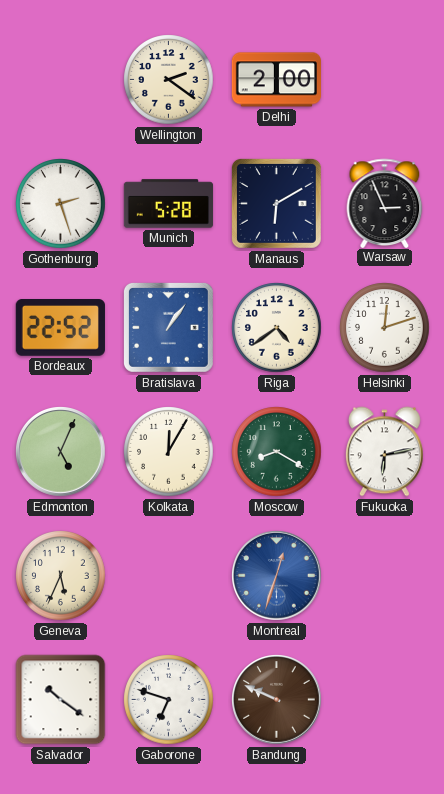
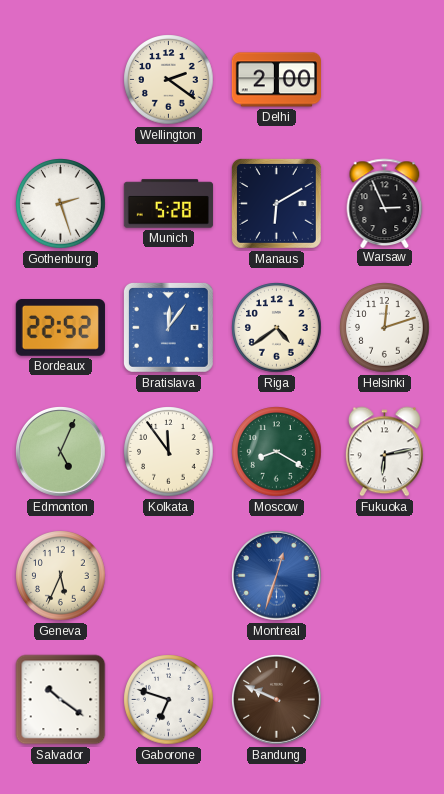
Bratislava: 1:06 -> 12:06
Kolkata: 12:05 -> 11:54
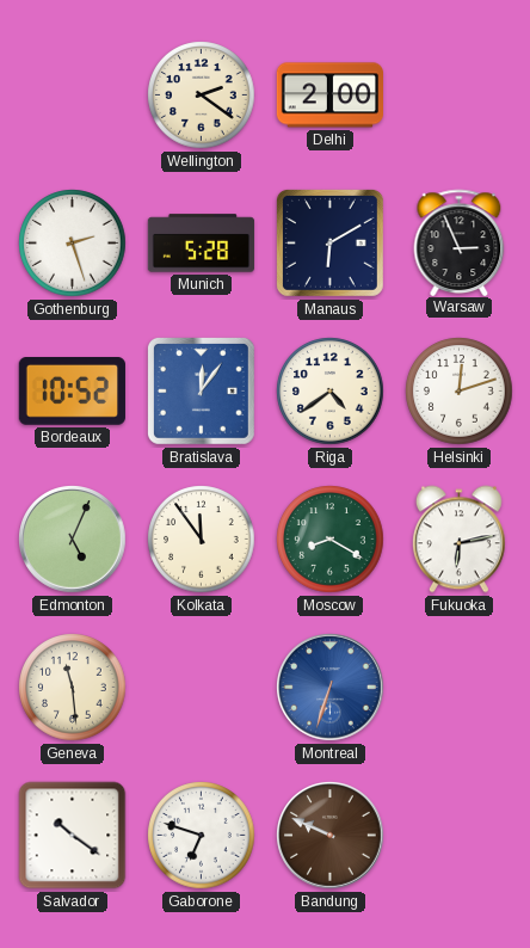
Bordeaux: 22:52 -> 10:52
Geneva: 5:34 -> 11:29
Montreal: 12:33 -> 6:33
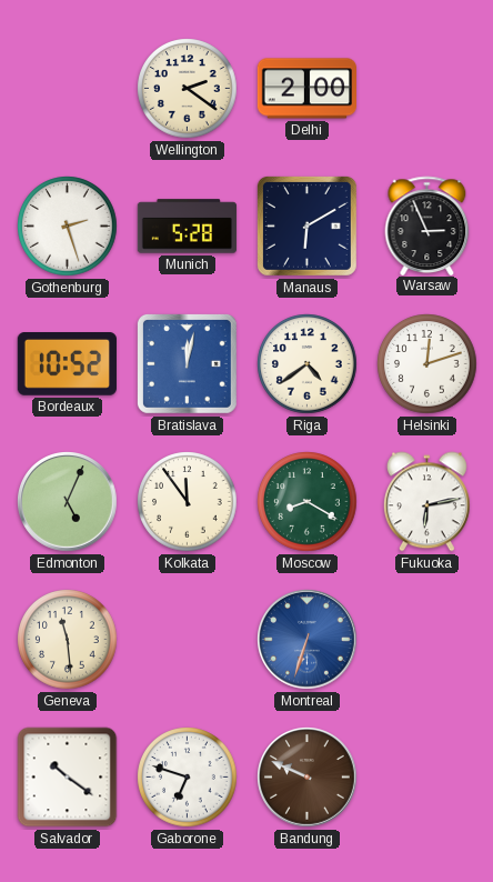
Bratislava: 12:06 -> 12:02
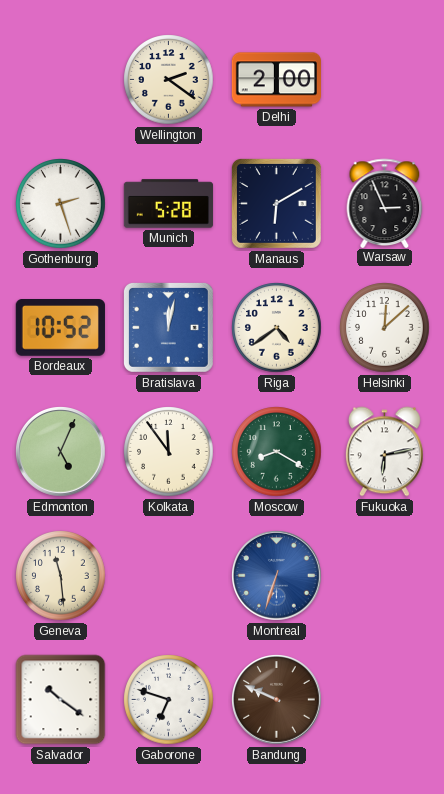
Helsinki: 12:12 -> 12:08
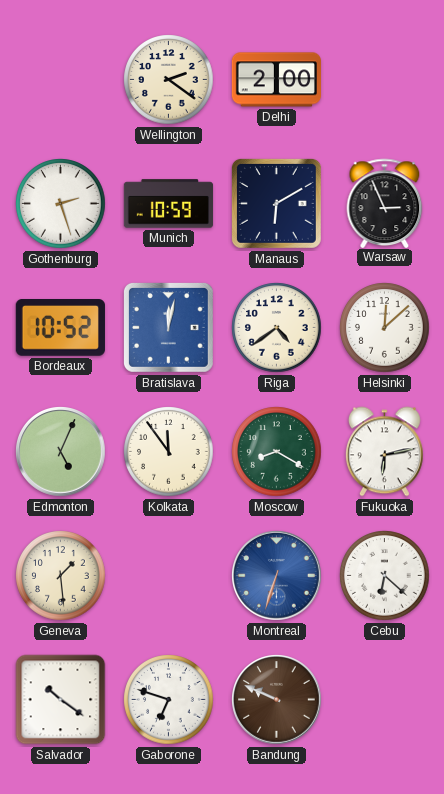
Munich: 5:28 -> 10:59
Geneva: 11:29 -> 1:29
Cebu: none -> 6:22
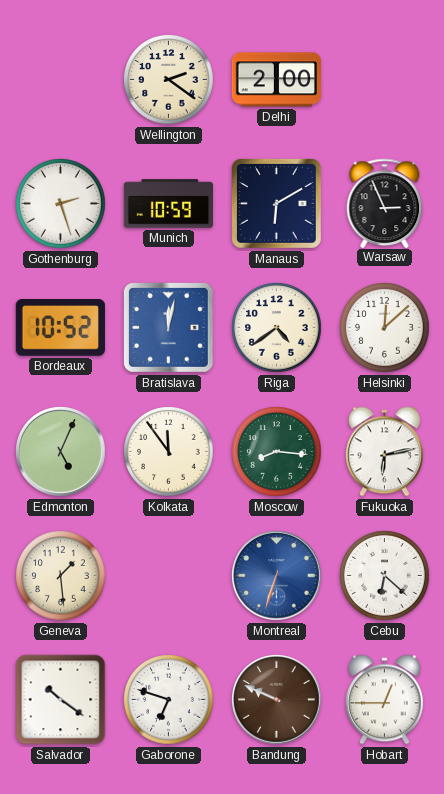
Moscow: 8:20 -> 8:16
Hobart: none -> 12:45
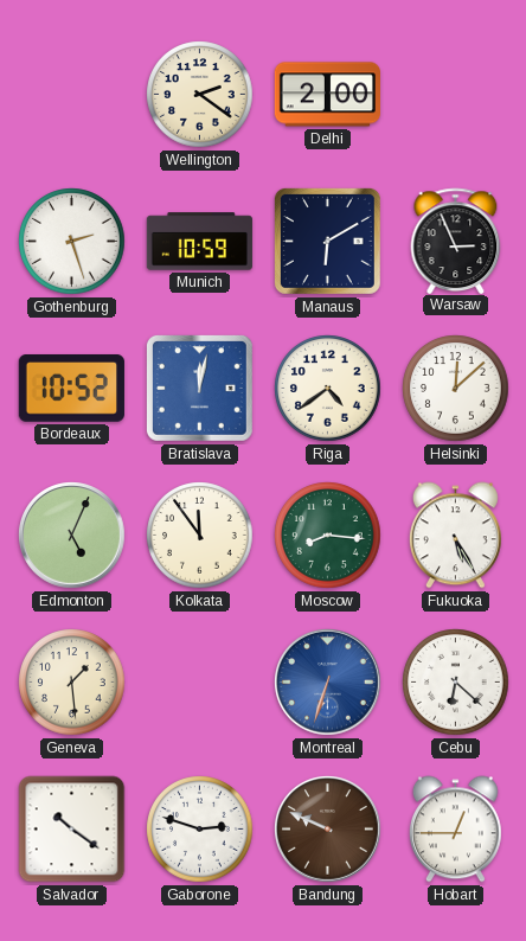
Fukuoka: 6:13 -> 5:25
Gaborone: 6:48 -> 2:48
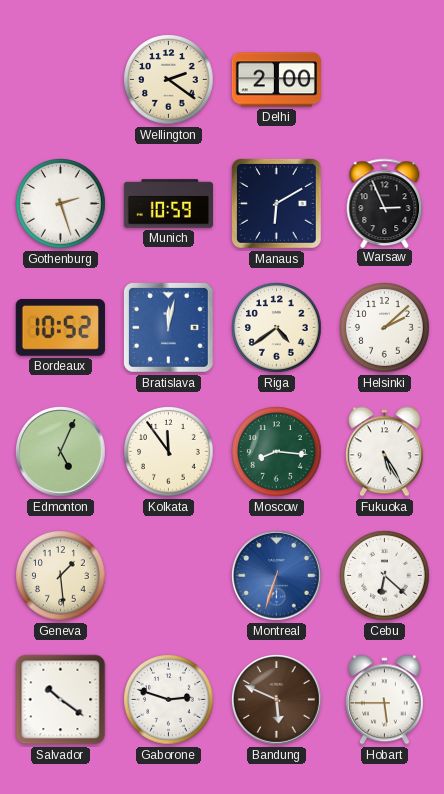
Helsinki: 12:08 -> 2:08
Bandung: 9:49 -> 5:49
Hobart: 12:45 -> 5:45
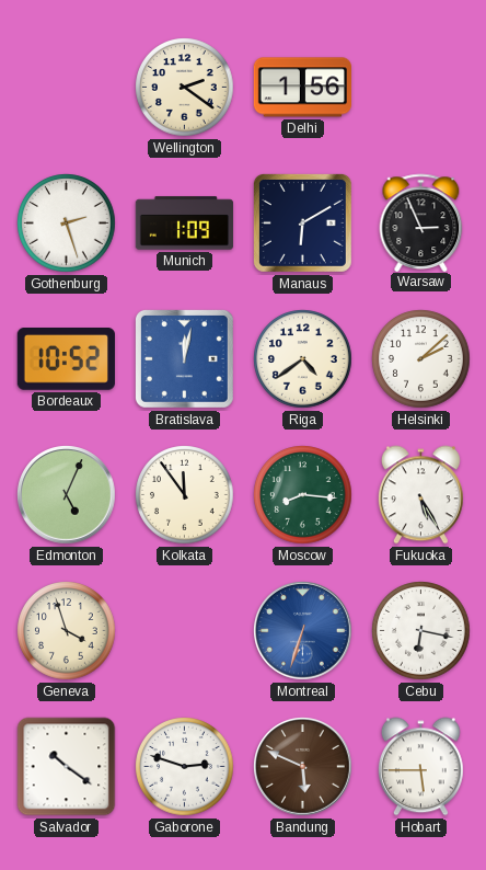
Delhi: 2:00 -> 1:56
Munich: 10:59 -> 1:09
Geneva: 1:29 -> 3:57
Cebu: 6:22 -> 6:17
